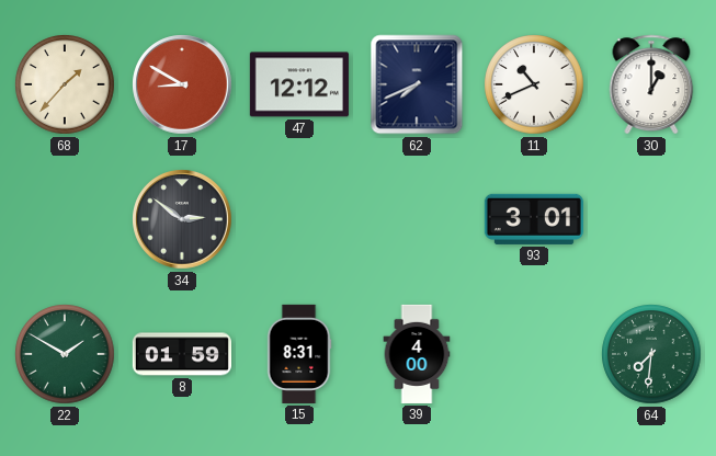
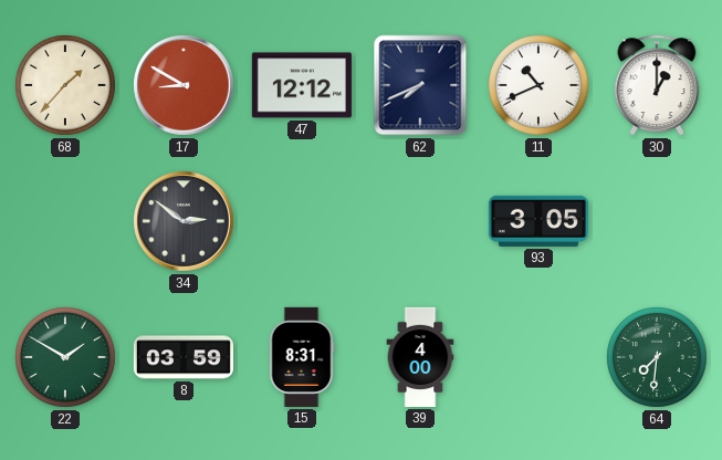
93: 3:01 -> 3:05
8: 01:59 -> 03:59
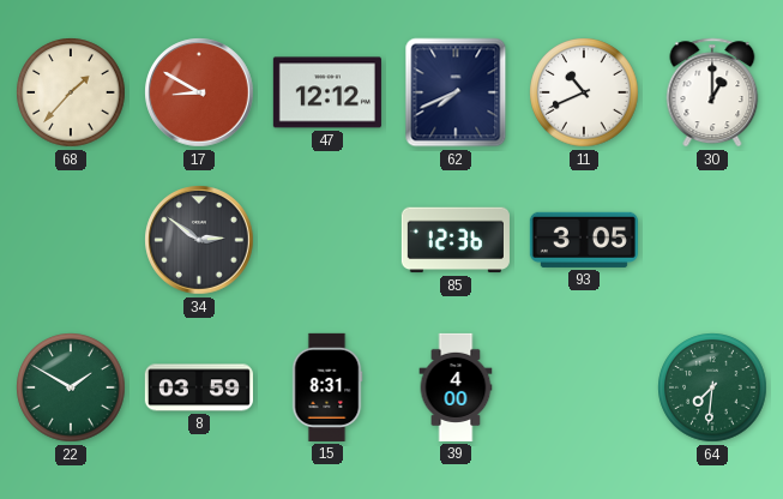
85: none -> 12:36
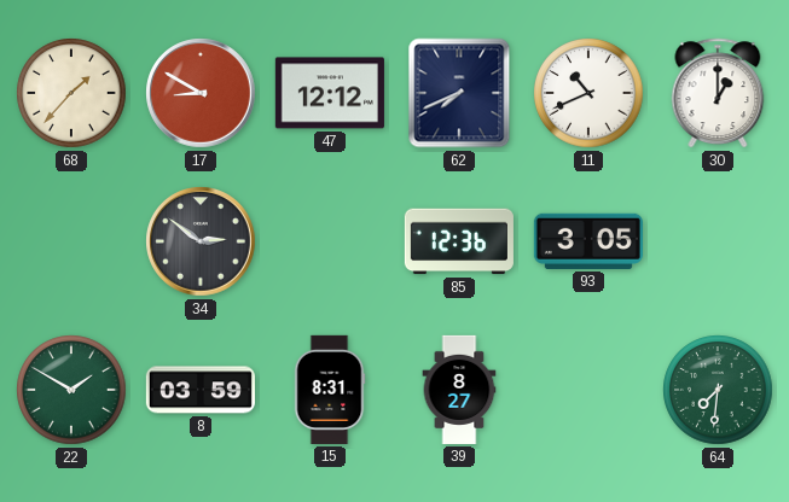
39: 4:00 -> 8:27
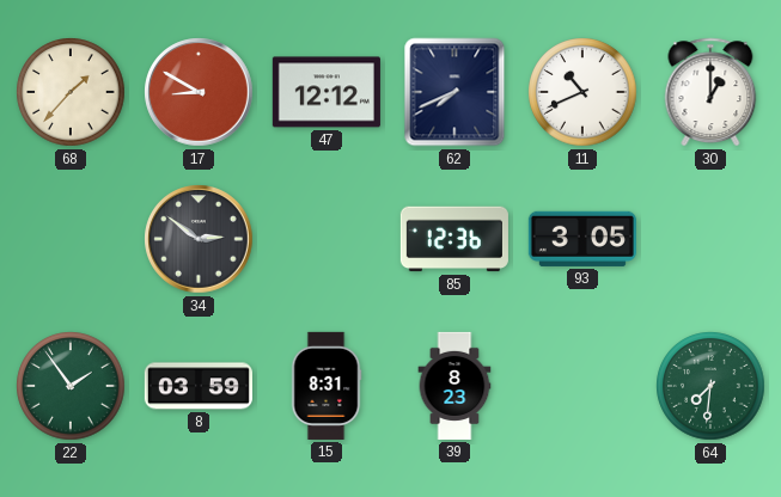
22: 1:50 -> 1:54
39: 8:27 -> 8:23
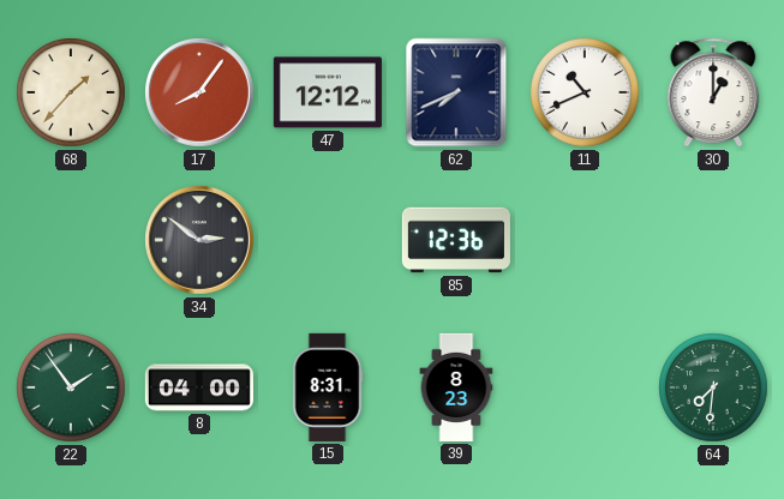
17: 8:50 -> 8:06
93: 3:05 -> none
8: 03:59 -> 04:00
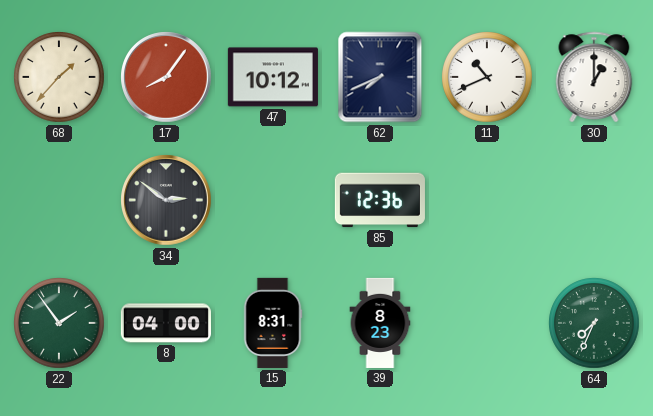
47: 12:12 -> 10:12
64: 7:31 -> 7:34
